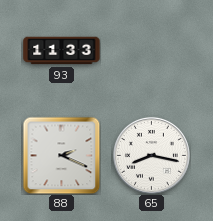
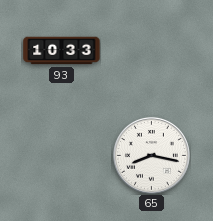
93: 11:33 -> 10:33
88: 2:19 -> none
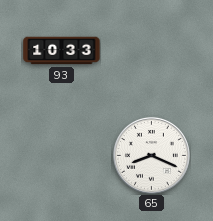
65: 8:17 -> 8:19
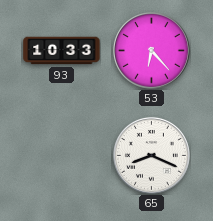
53: none -> 6:23
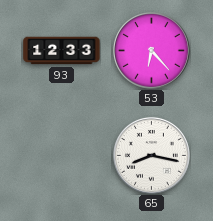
93: 10:33 -> 12:33
65: 8:19 -> 8:17
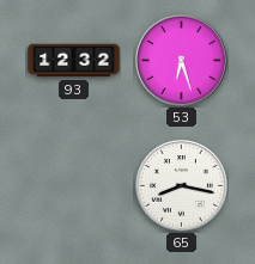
93: 12:33 -> 12:32
53: 6:23 -> 6:27
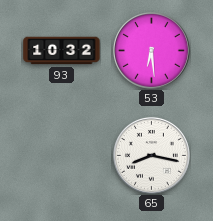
93: 12:32 -> 10:32
53: 6:27 -> 6:29
